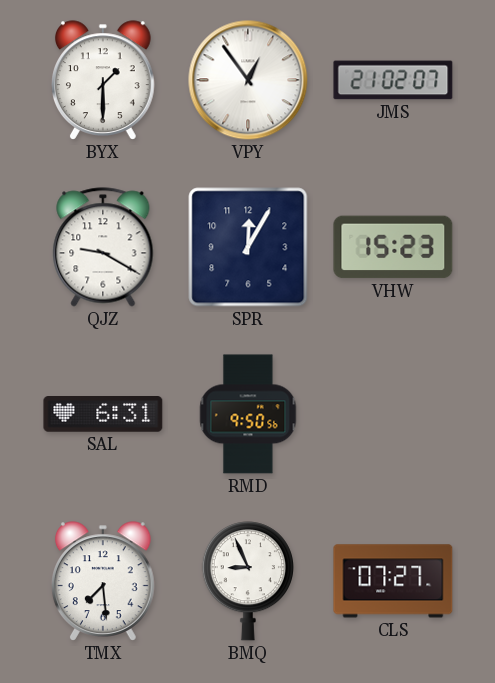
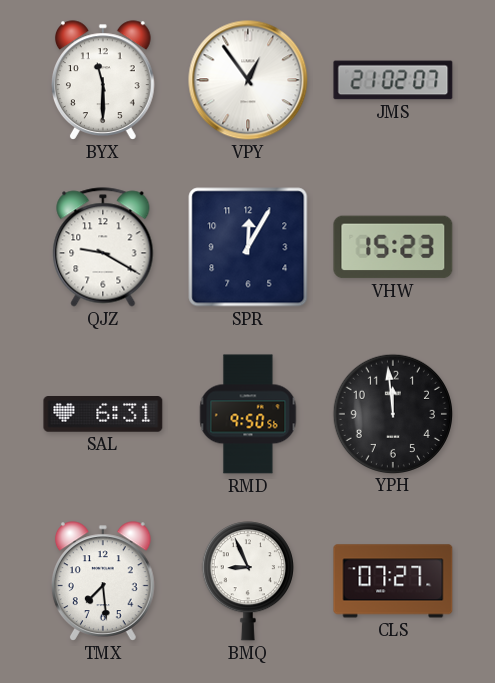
BYX: 1:30 -> 11:30
YPH: none -> 11:59
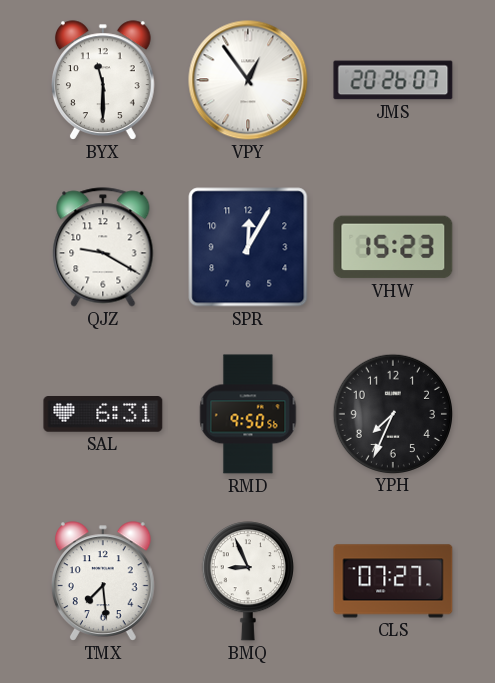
JMS: 21:02 -> 20:26
YPH: 11:59 -> 7:34
